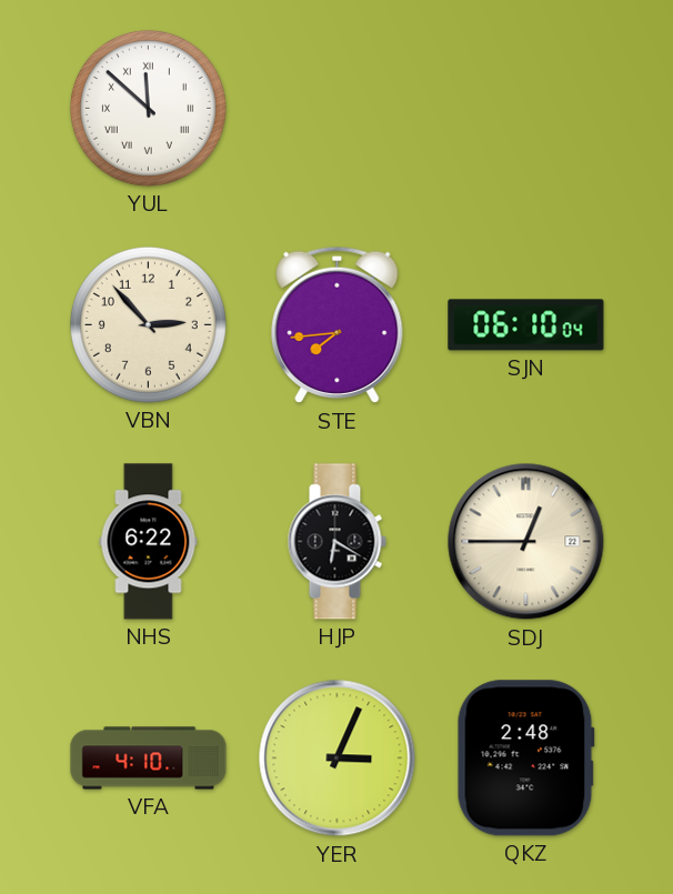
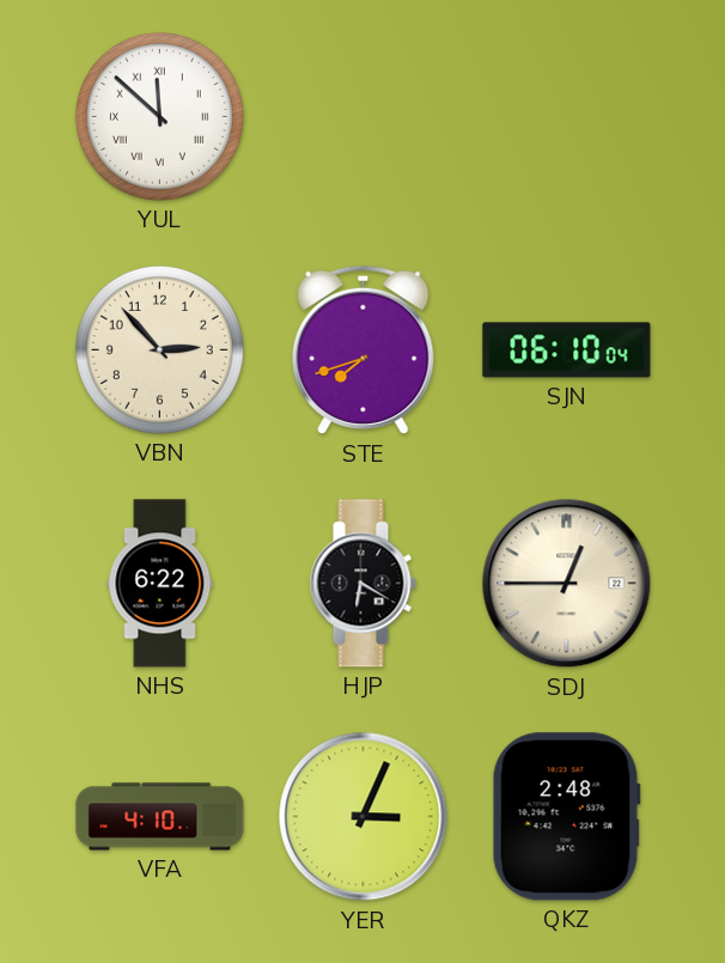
STE: 7:44 -> 7:42
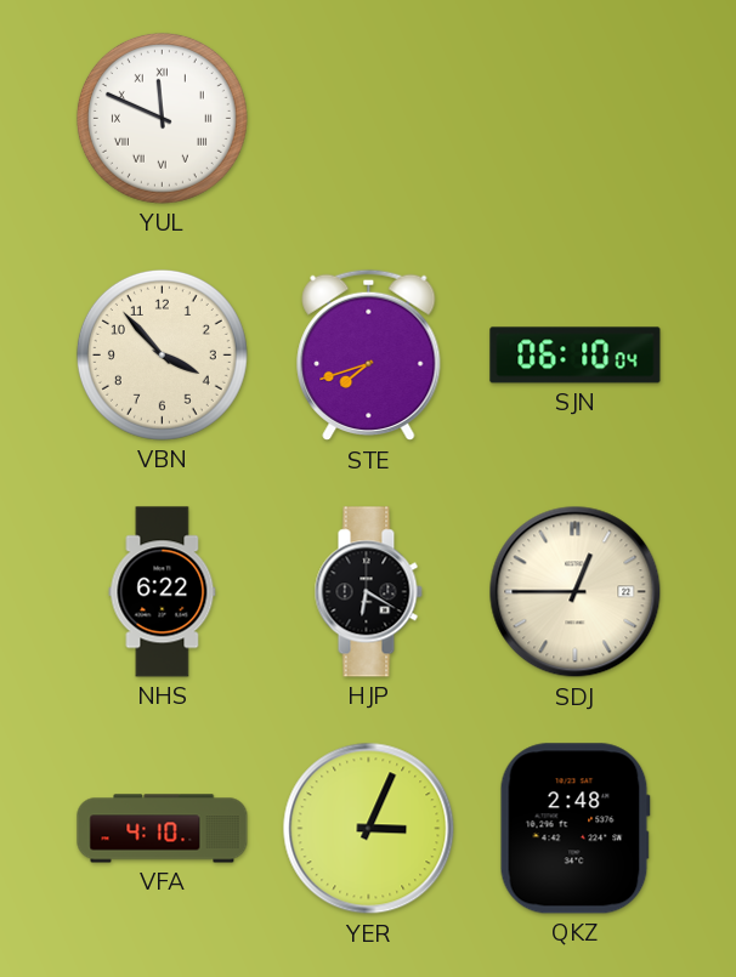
YUL: 11:52 -> 11:49
VBN: 2:53 -> 3:53
